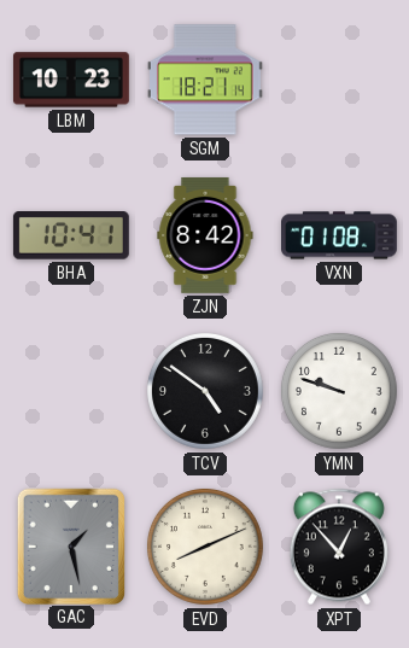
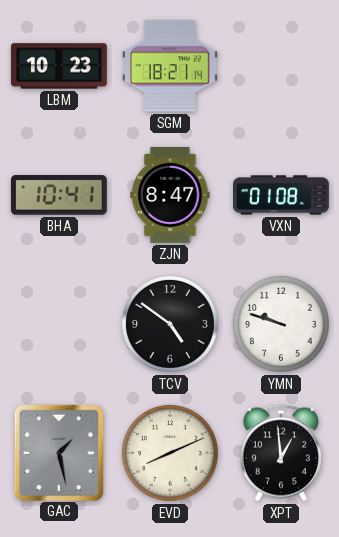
ZJN: 8:42 -> 8:47
XPT: 12:53 -> 12:59
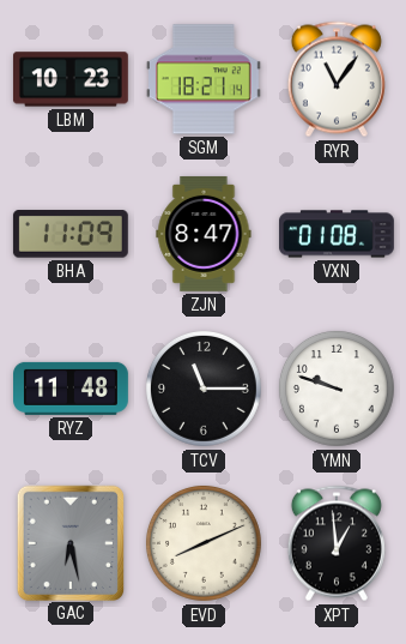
RYR: none -> 11:06
BHA: 10:41 -> 11:09
RYZ: none -> 11:48
TCV: 4:51 -> 11:15
GAC: 1:28 -> 6:28
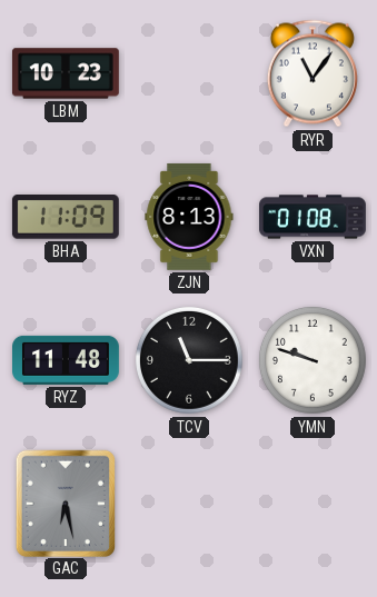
SGM: 18:21 -> none
ZJN: 8:47 -> 8:13
EVD: 8:11 -> none
XPT: 12:59 -> none
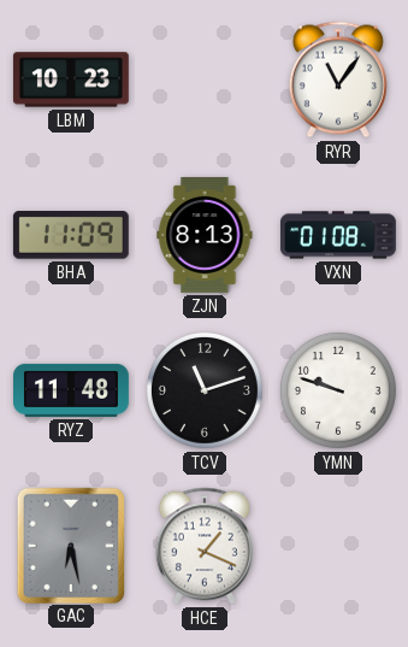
TCV: 11:15 -> 11:12
HCE: none -> 1:19
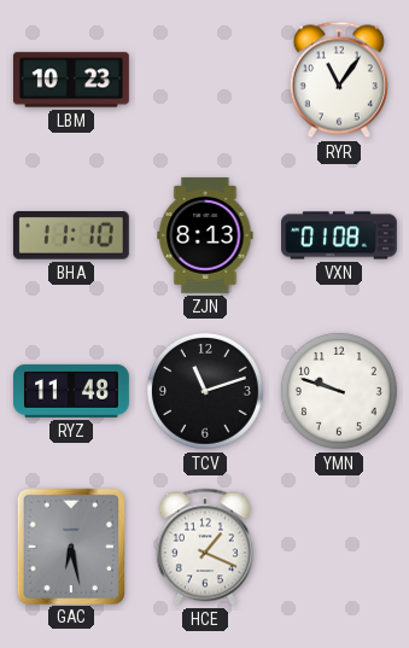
BHA: 11:09 -> 11:10
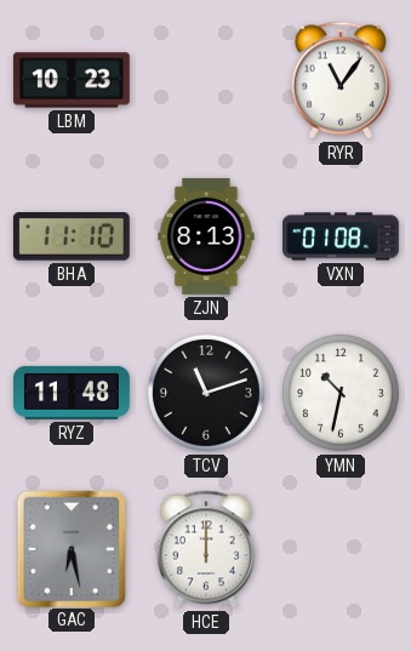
YMN: 9:48 -> 10:32
HCE: 1:19 -> 12:00
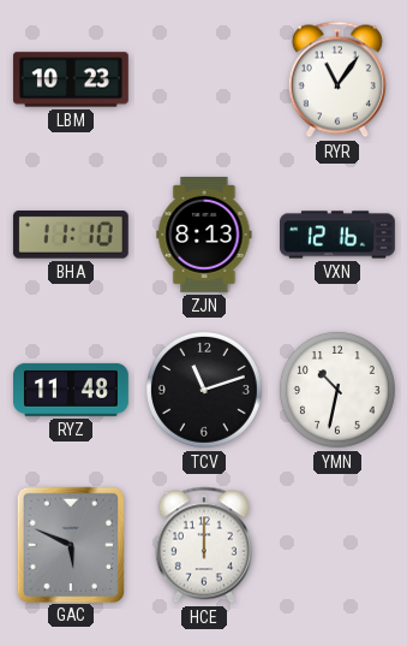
VXN: 01:08 -> 12:16
GAC: 6:28 -> 5:49
